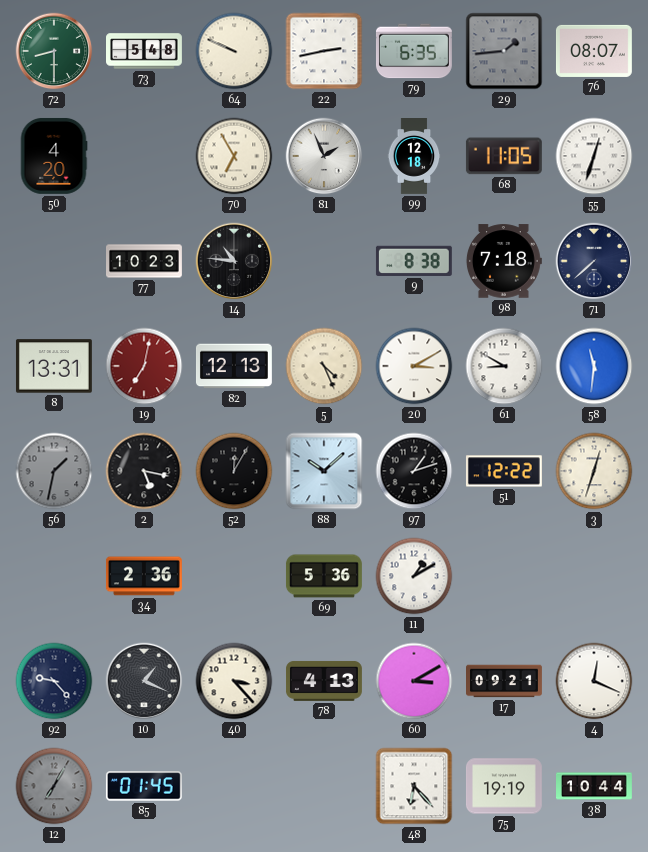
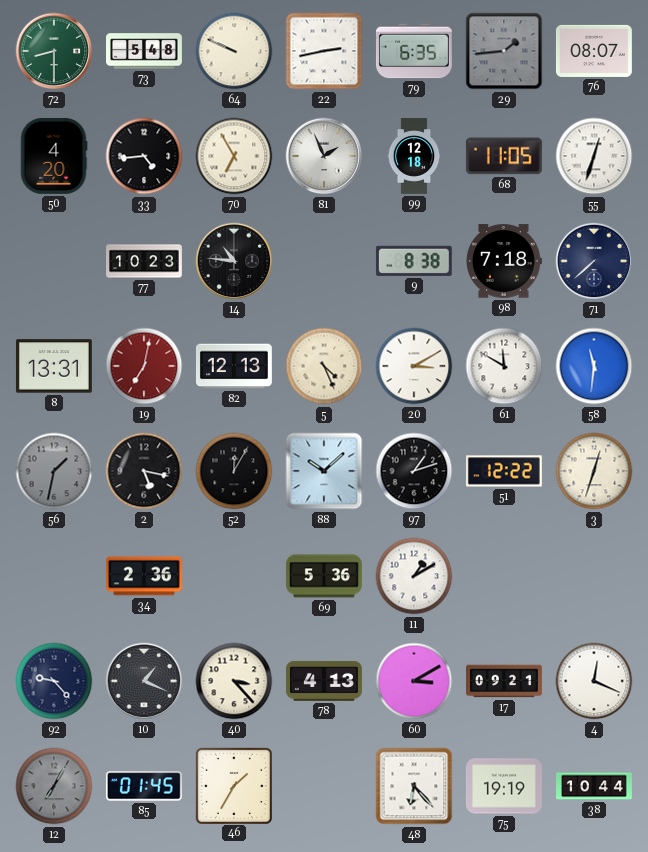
33: none -> 4:44
61: 8:50 -> 11:50
46: none -> 1:35
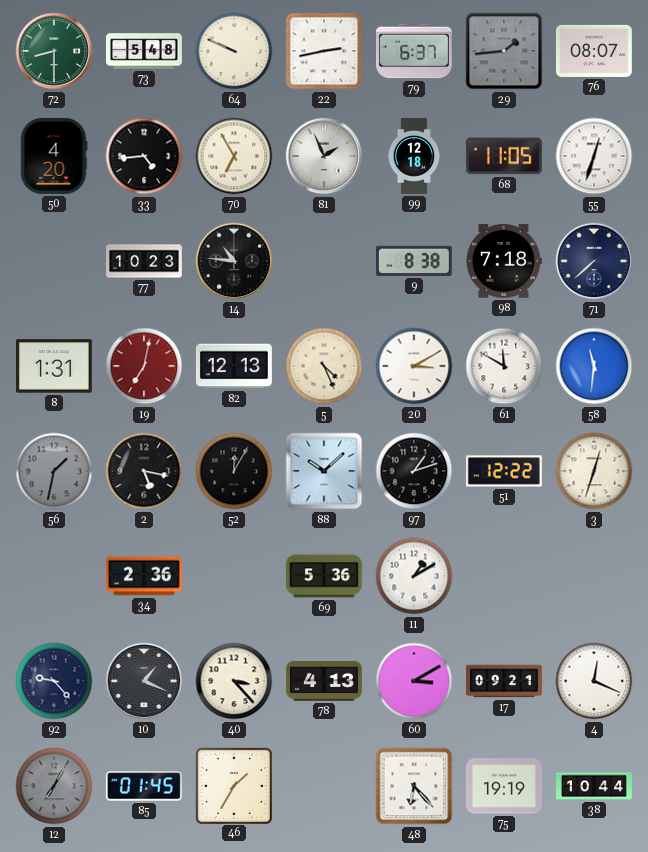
79: 6:35 -> 6:37
8: 13:31 -> 1:31
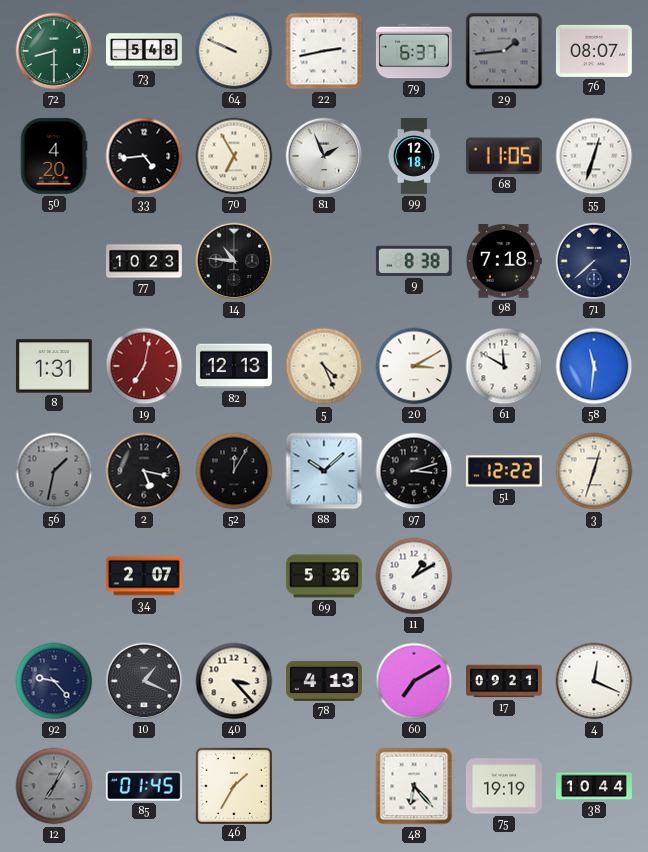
97: 1:12 -> 3:12
34: 2:36 -> 2:07
60: 3:10 -> 7:10
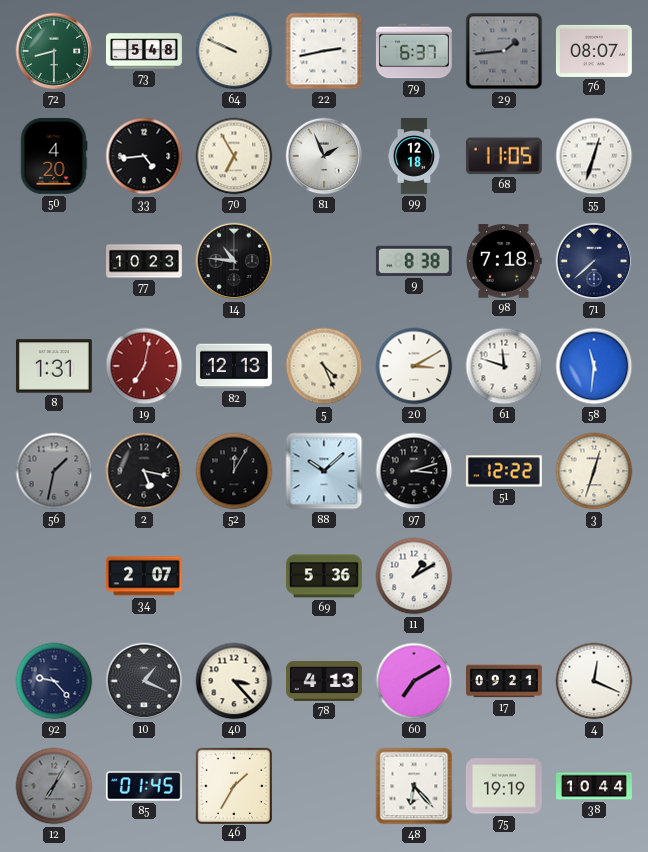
61: 11:50 -> 11:48
